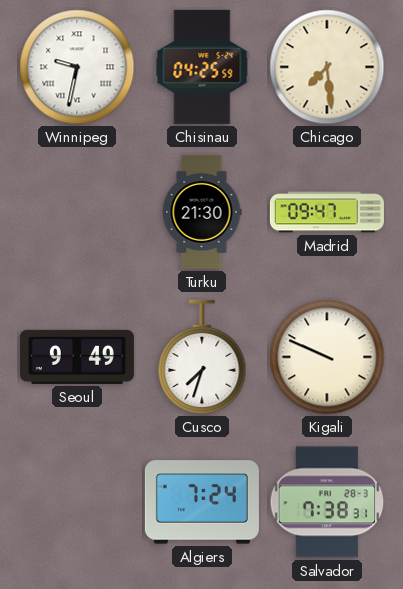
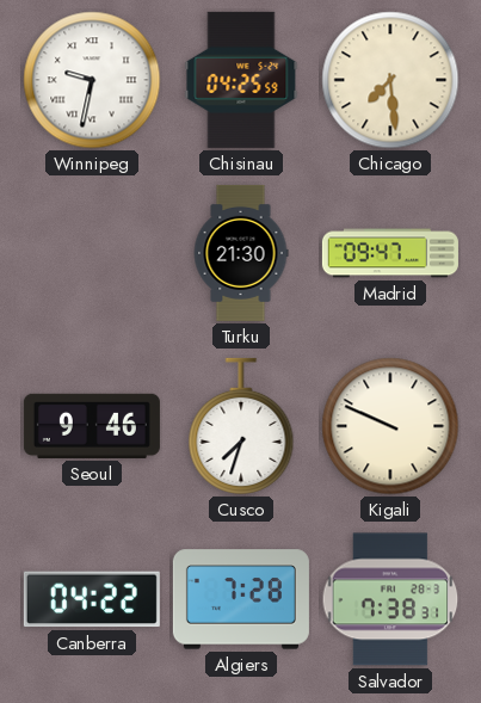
Seoul: 9:49 -> 9:46
Canberra: none -> 04:22
Algiers: 7:24 -> 7:28
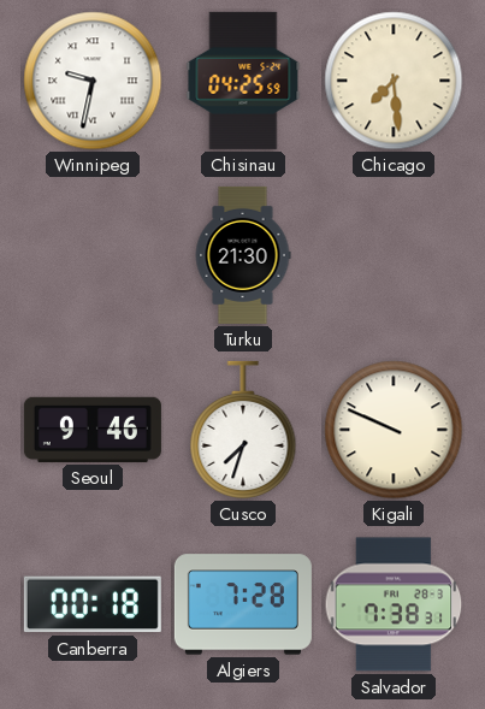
Madrid: 09:47 -> none
Canberra: 04:22 -> 00:18
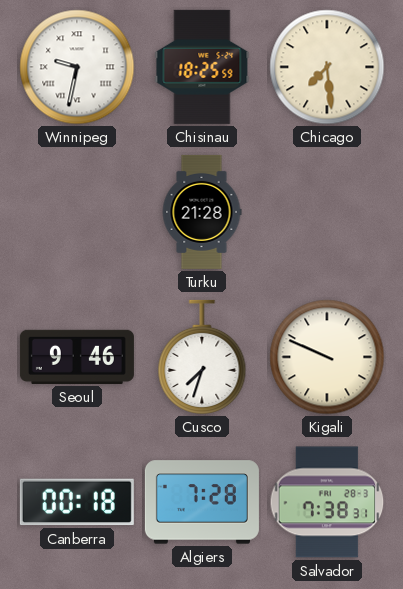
Chisinau: 04:25 -> 18:25
Turku: 21:30 -> 21:28
